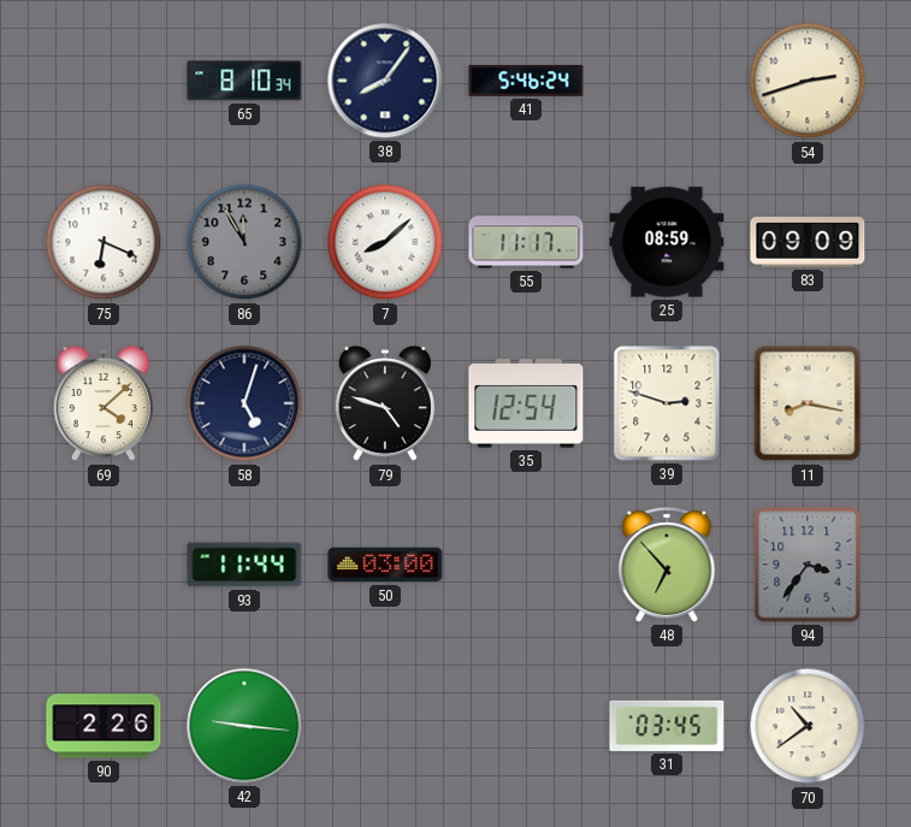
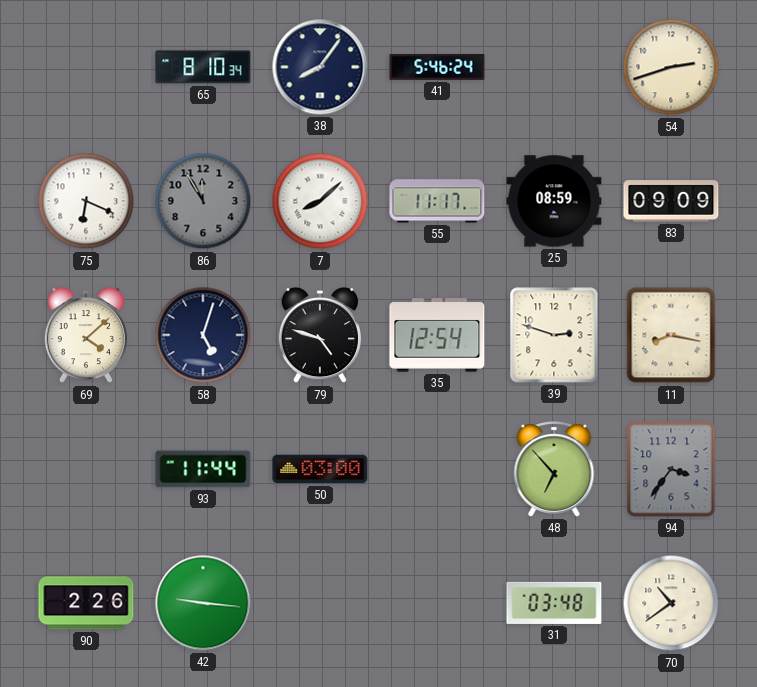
31: 03:45 -> 03:48
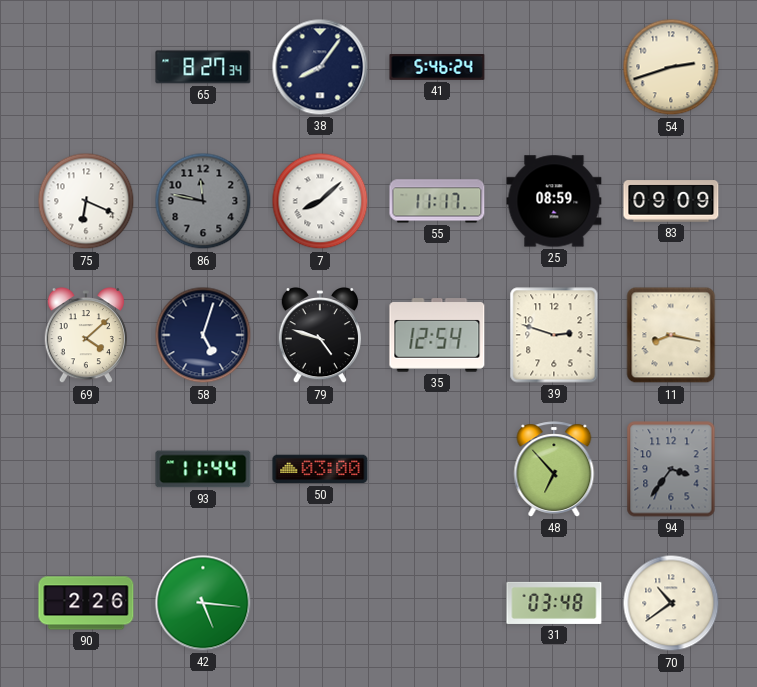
65: 8:10 -> 8:27
86: 11:55 -> 11:47
42: 9:16 -> 5:16
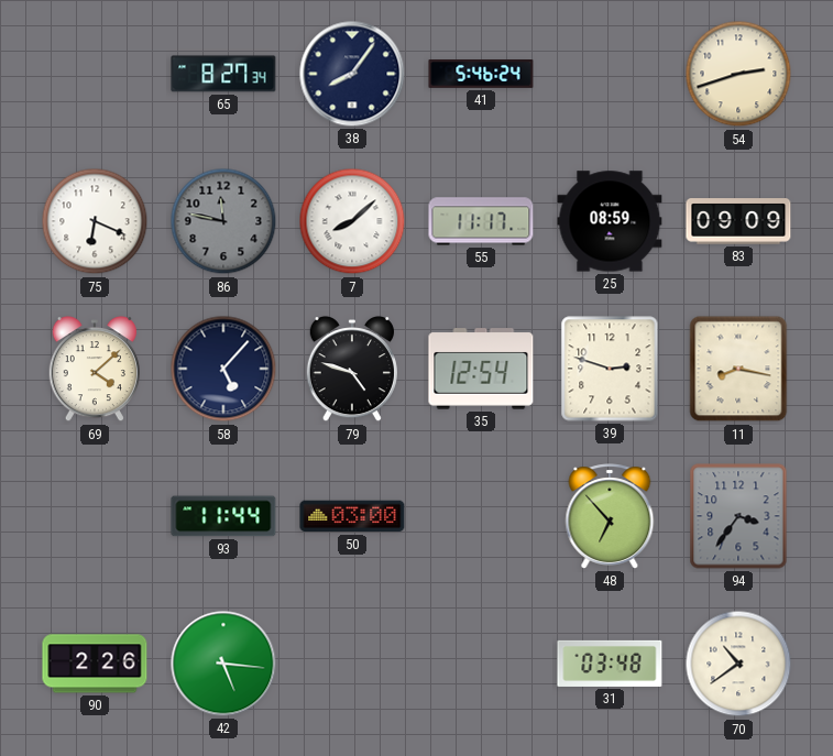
58: 5:03 -> 5:07
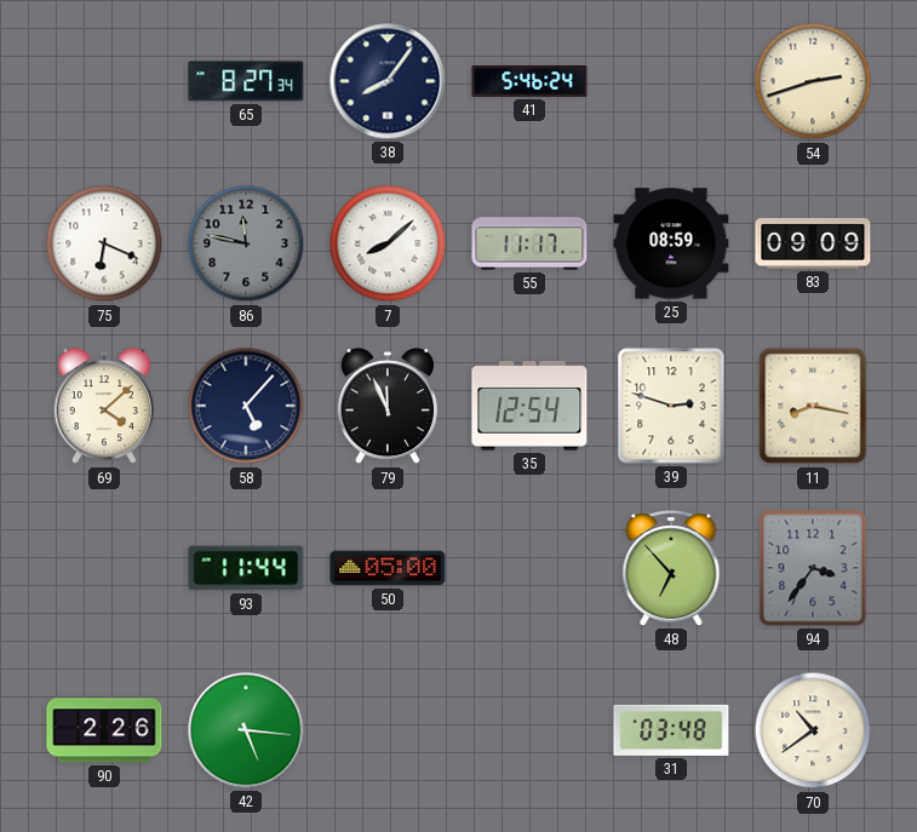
79: 4:48 -> 11:56
50: 03:00 -> 05:00
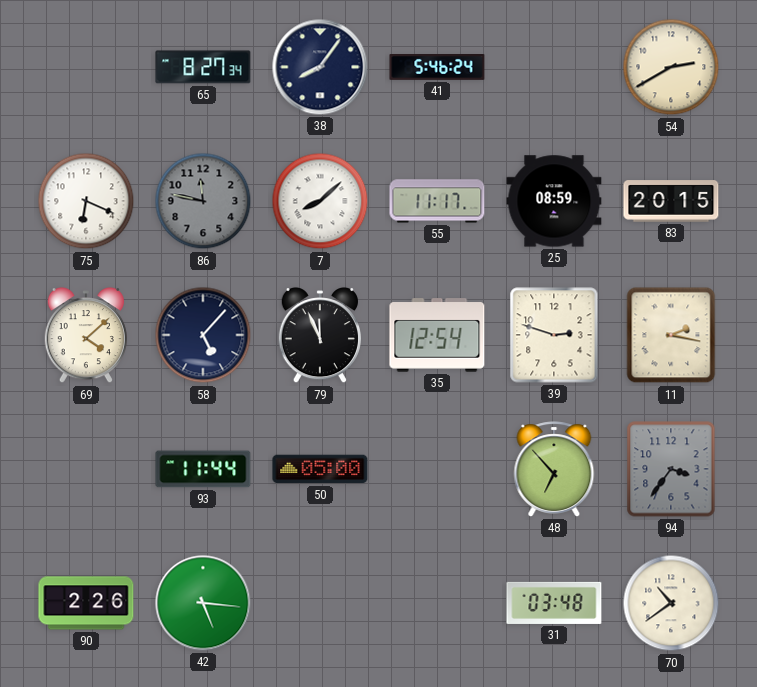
54: 2:42 -> 2:40
83: 09:09 -> 20:15
11: 8:17 -> 2:17
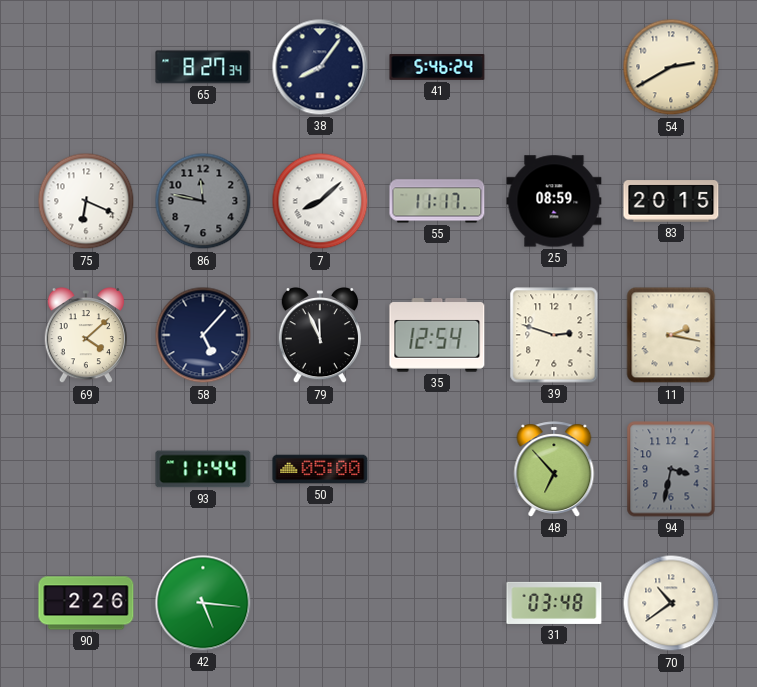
94: 3:36 -> 3:32
